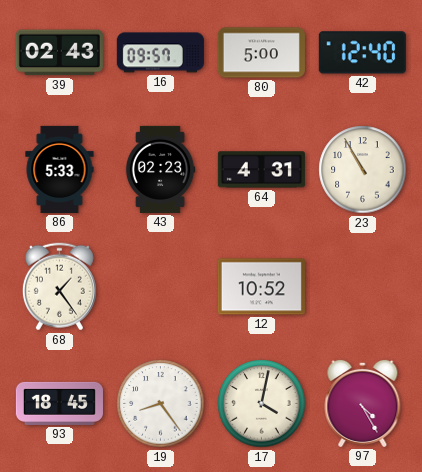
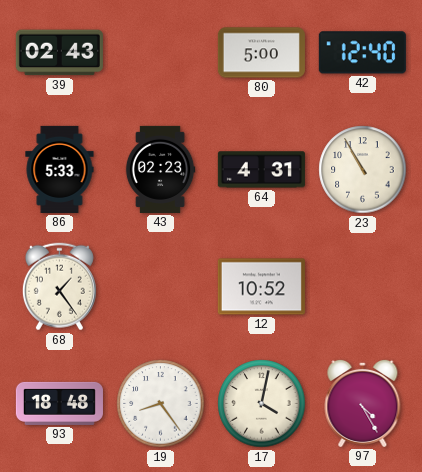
16: 09:57 -> none
93: 18:45 -> 18:48
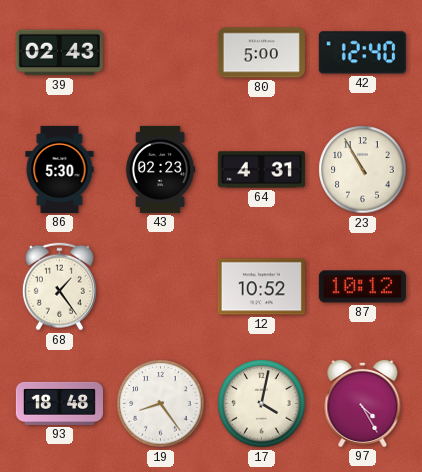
86: 5:33 -> 5:30
87: none -> 10:12
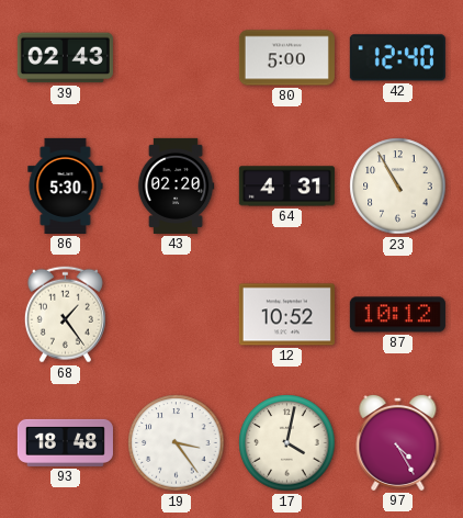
43: 02:23 -> 02:20
19: 8:24 -> 3:24
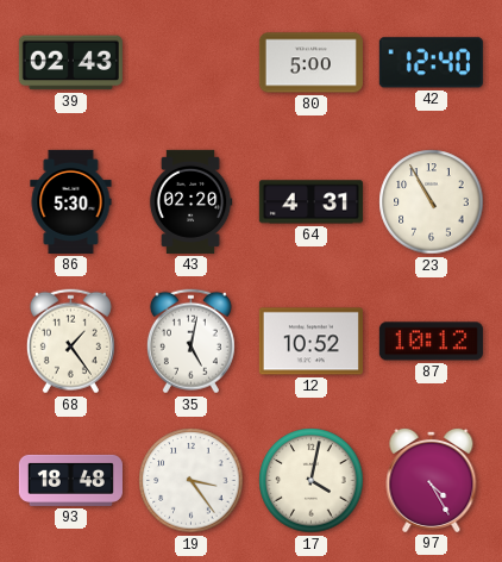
35: none -> 5:02
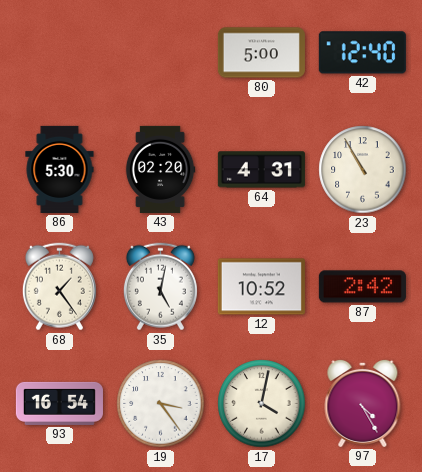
39: 02:43 -> none
87: 10:12 -> 2:42
93: 18:48 -> 16:54
